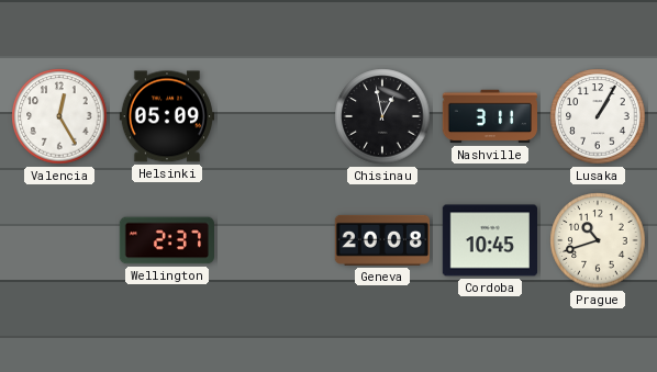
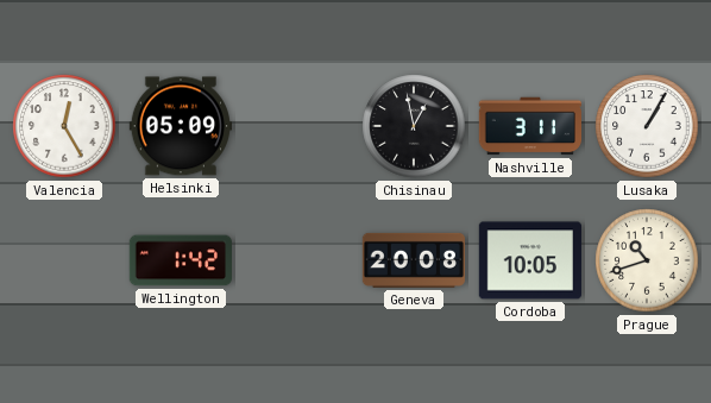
Wellington: 2:37 -> 1:42
Cordoba: 10:45 -> 10:05
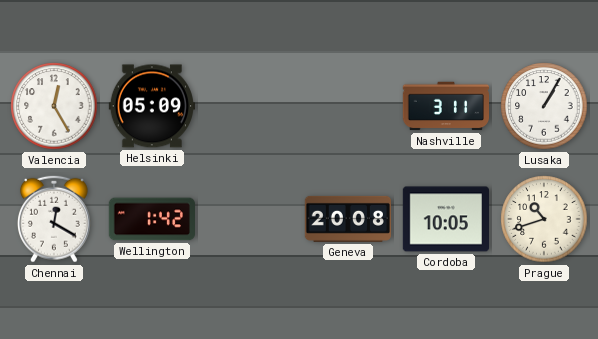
Chisinau: 12:58 -> none
Chennai: none -> 12:20
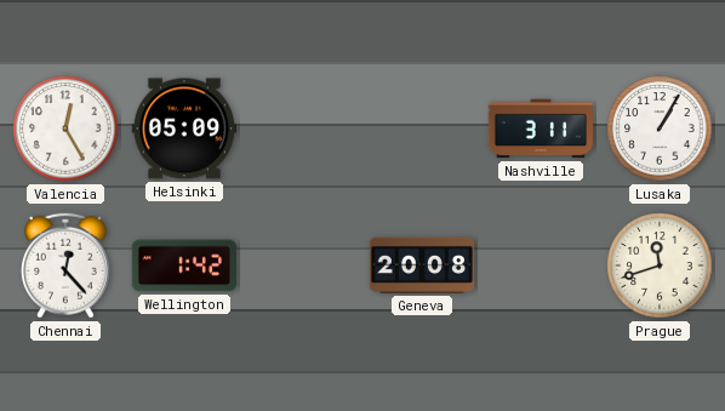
Chennai: 12:20 -> 12:23
Cordoba: 10:05 -> none
Prague: 10:42 -> 11:42
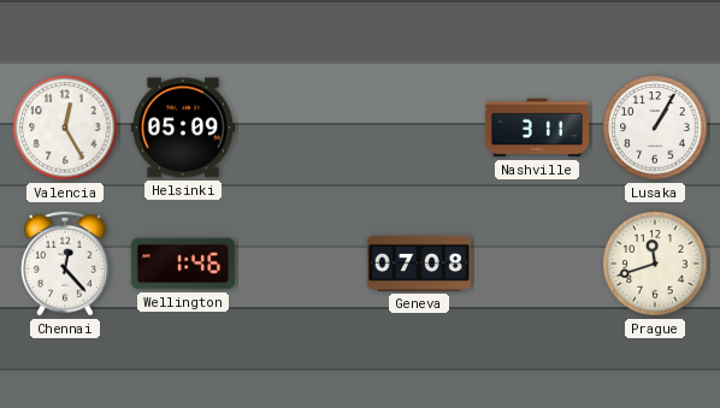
Wellington: 1:42 -> 1:46
Geneva: 20:08 -> 07:08
